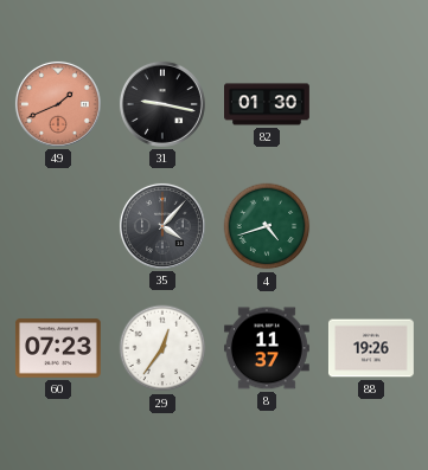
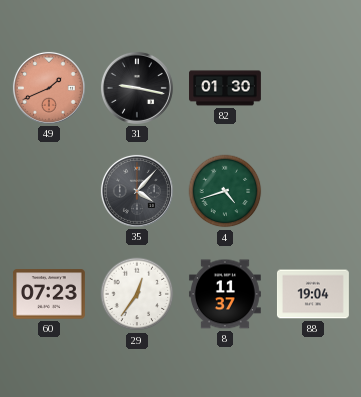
88: 19:26 -> 19:04
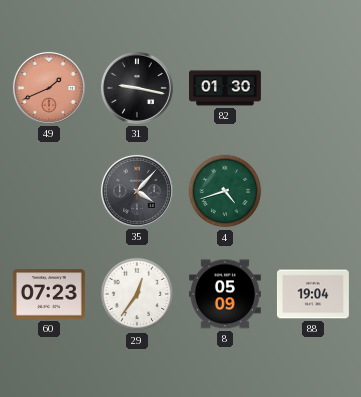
8: 11:37 -> 05:09
